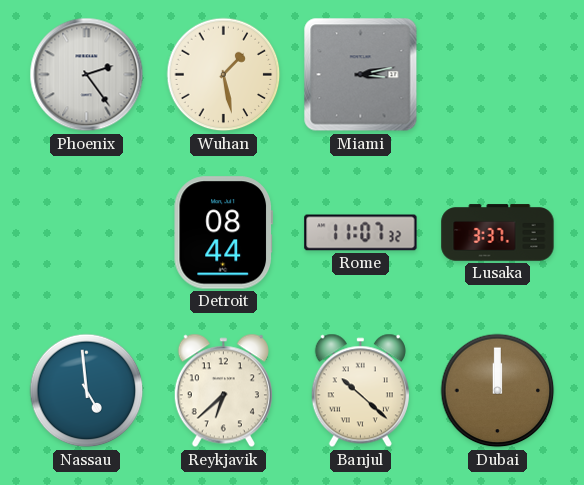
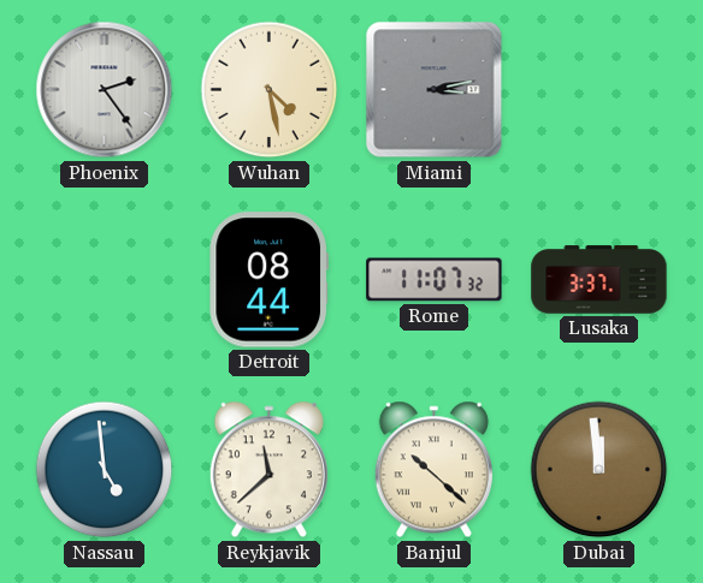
Wuhan: 1:28 -> 4:28
Reykjavik: 6:38 -> 11:38
Dubai: 12:00 -> 11:59
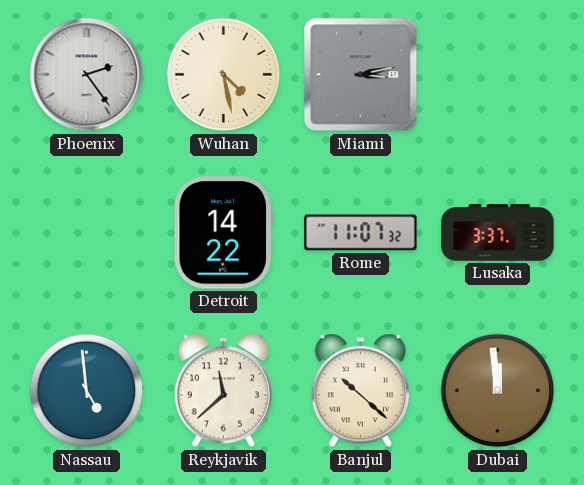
Detroit: 08:44 -> 14:22
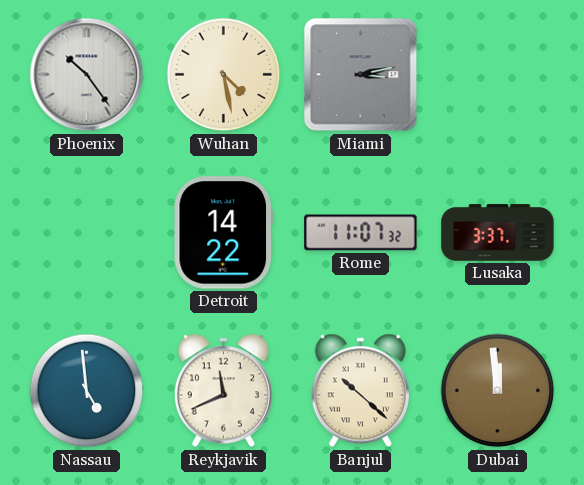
Phoenix: 2:24 -> 10:24
Reykjavik: 11:38 -> 11:41
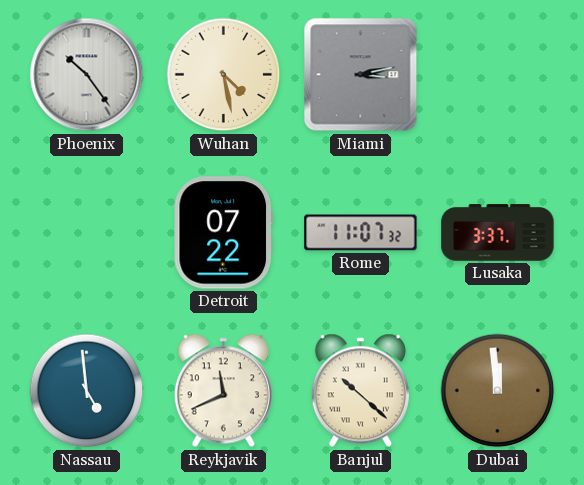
Detroit: 14:22 -> 07:22
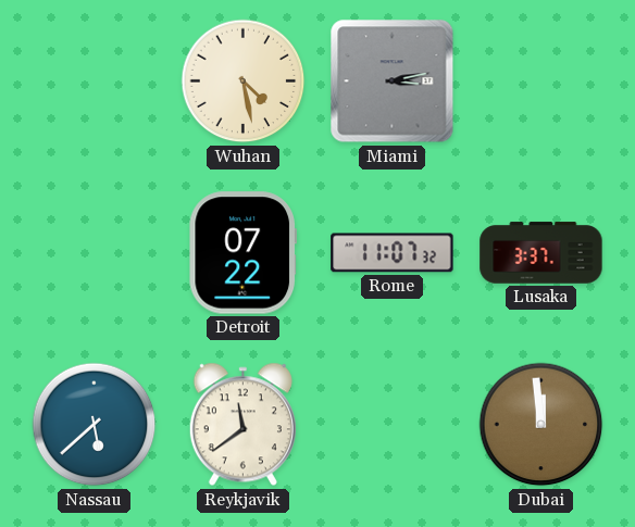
Phoenix: 10:24 -> none
Nassau: 4:59 -> 5:38
Reykjavik: 11:41 -> 11:39
Banjul: 10:22 -> none
